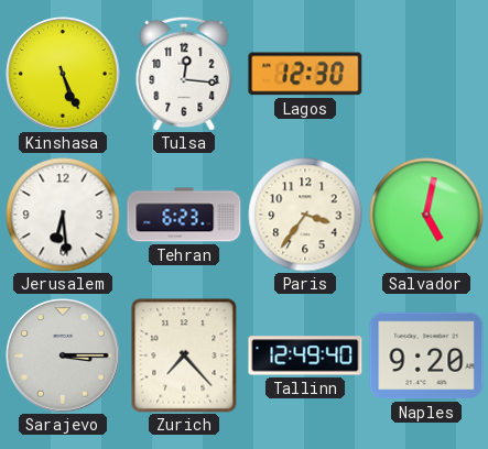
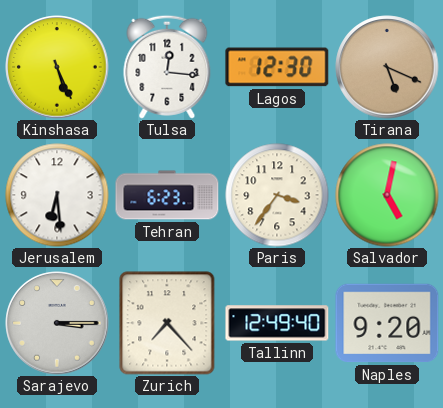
Tirana: none -> 5:19
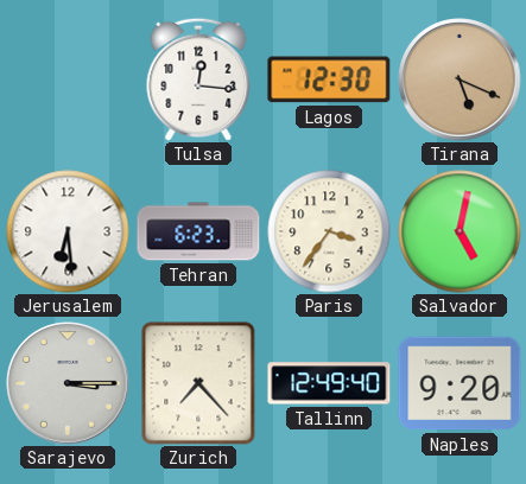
Kinshasa: 5:26 -> none
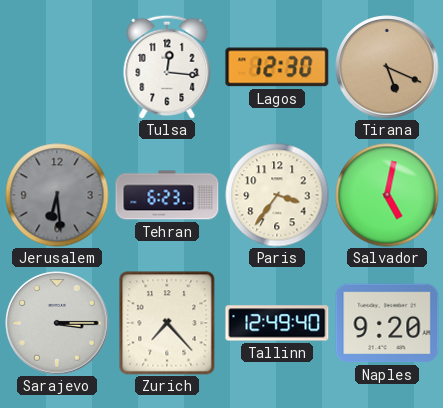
Jerusalem dial: white -> grey
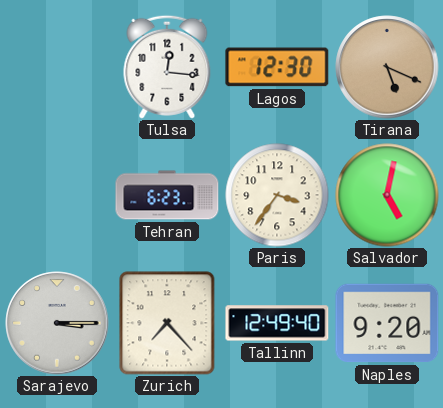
Jerusalem: 6:29 -> none
